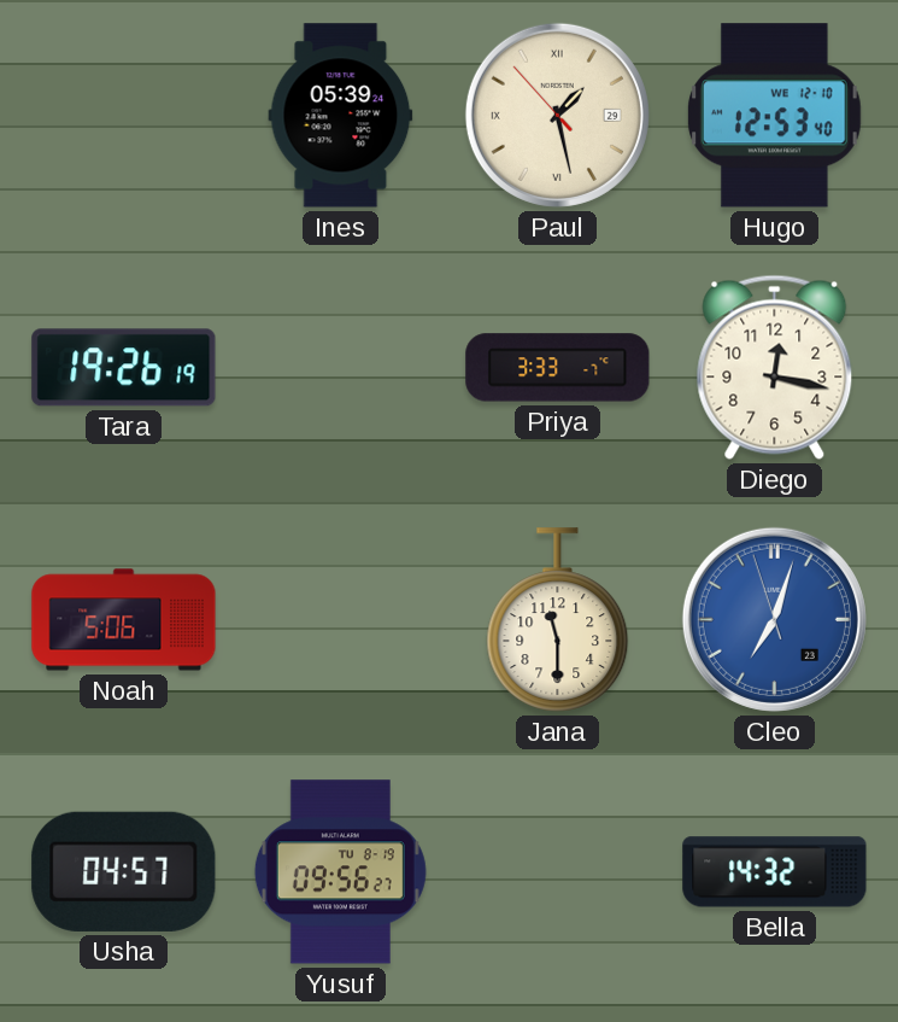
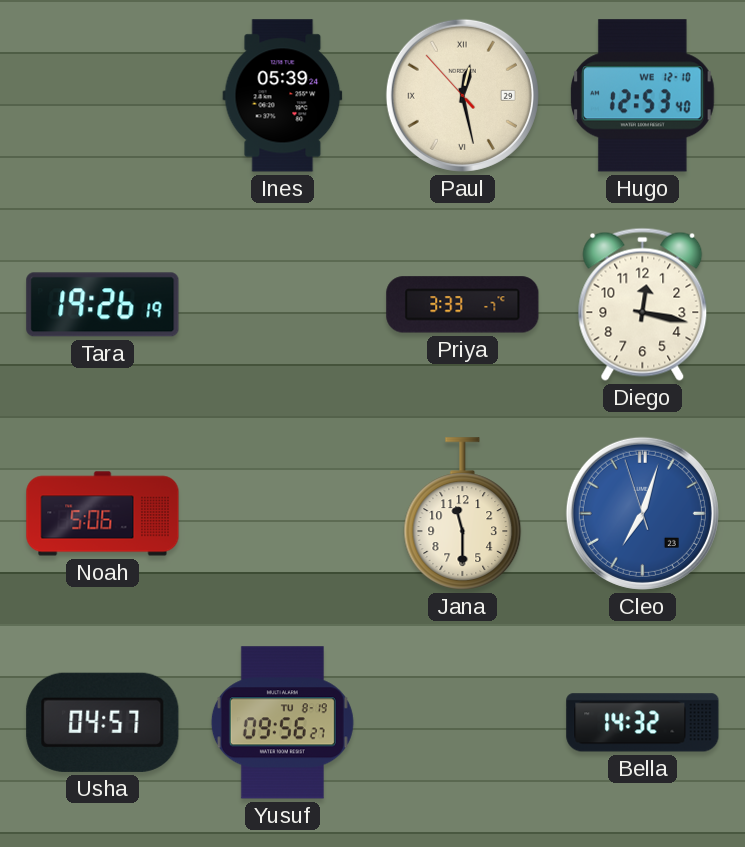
Paul: 1:27 -> 12:27
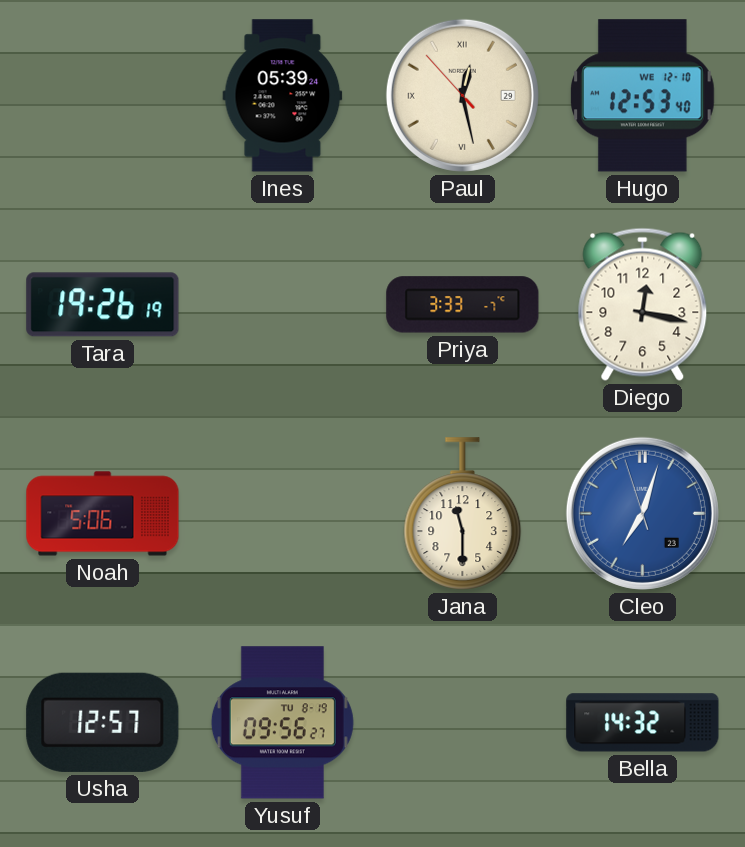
Usha: 04:57 -> 12:57
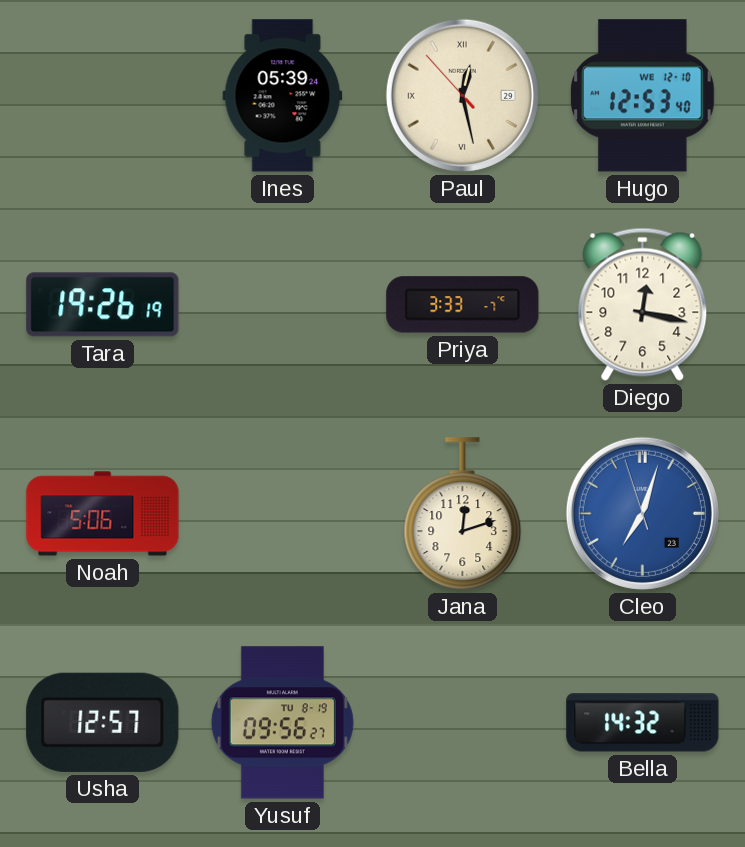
Jana: 11:30 -> 12:12
